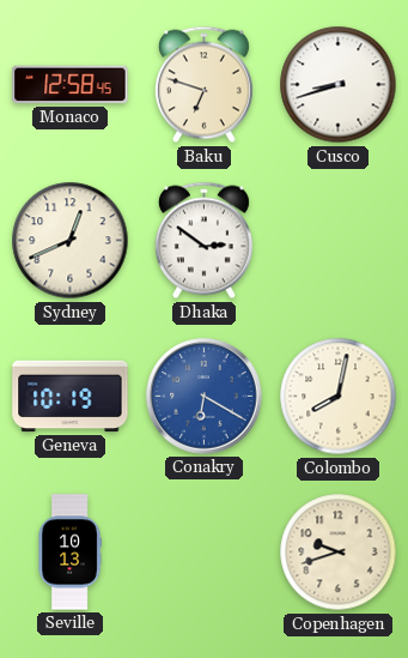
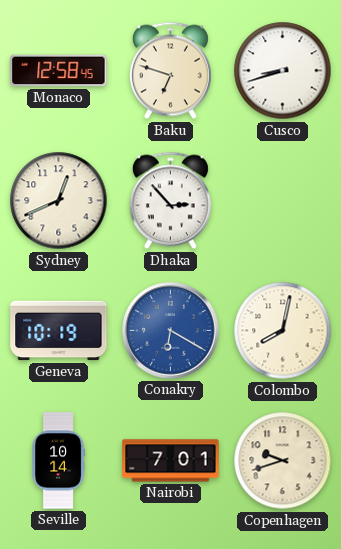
Dhaka: 2:51 -> 2:53
Seville: 10:13 -> 10:14
Nairobi: none -> 7:01
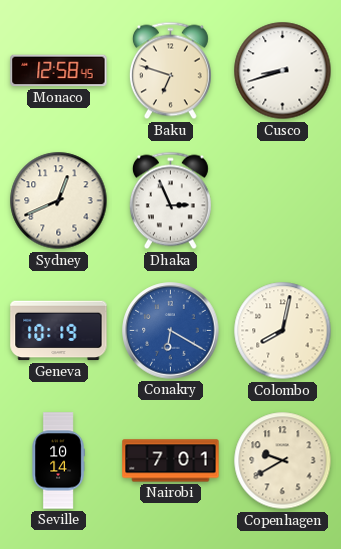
Dhaka: 2:53 -> 2:56
Copenhagen: 9:42 -> 9:40
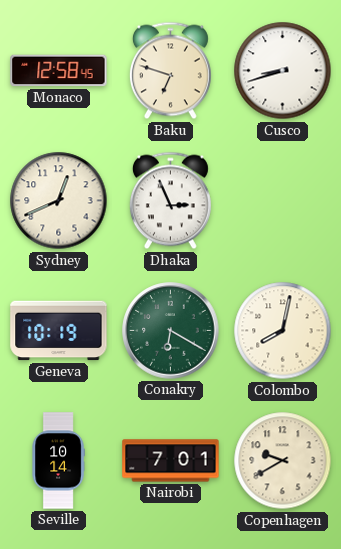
Conakry dial: blue -> green
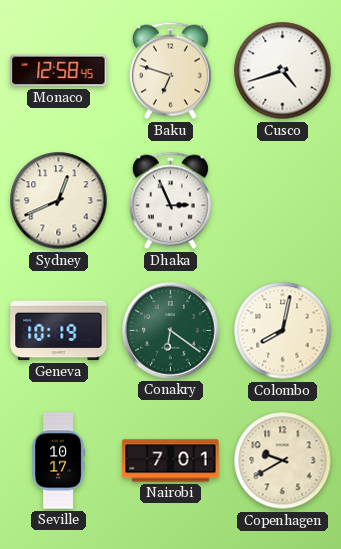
Cusco: 8:42 -> 4:42
Conakry: 6:20 -> 6:21
Seville: 10:14 -> 10:17
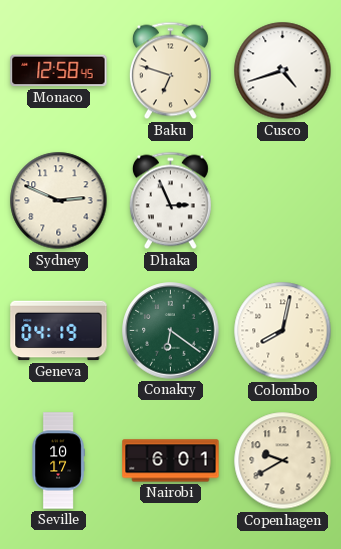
Sydney: 12:41 -> 2:49
Geneva: 10:19 -> 04:19
Nairobi: 7:01 -> 6:01
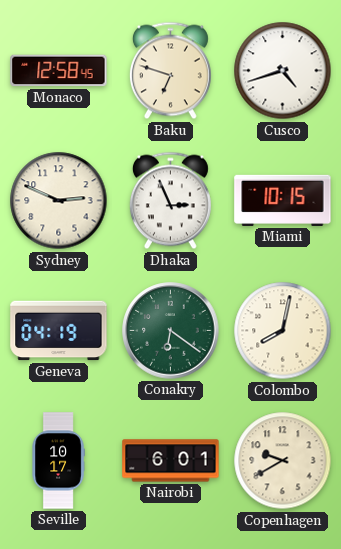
Miami: none -> 10:15
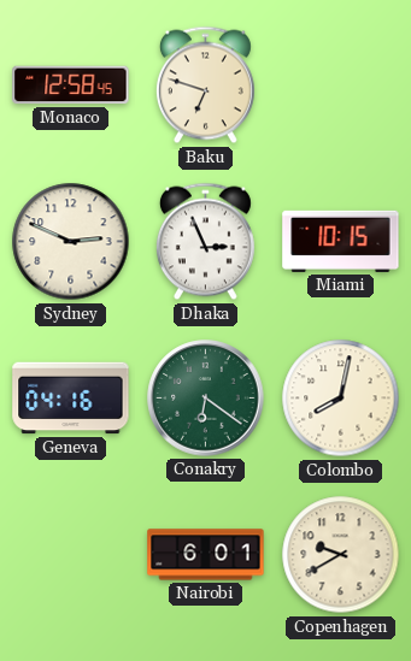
Cusco: 4:42 -> none
Geneva: 04:19 -> 04:16
Seville: 10:17 -> none
